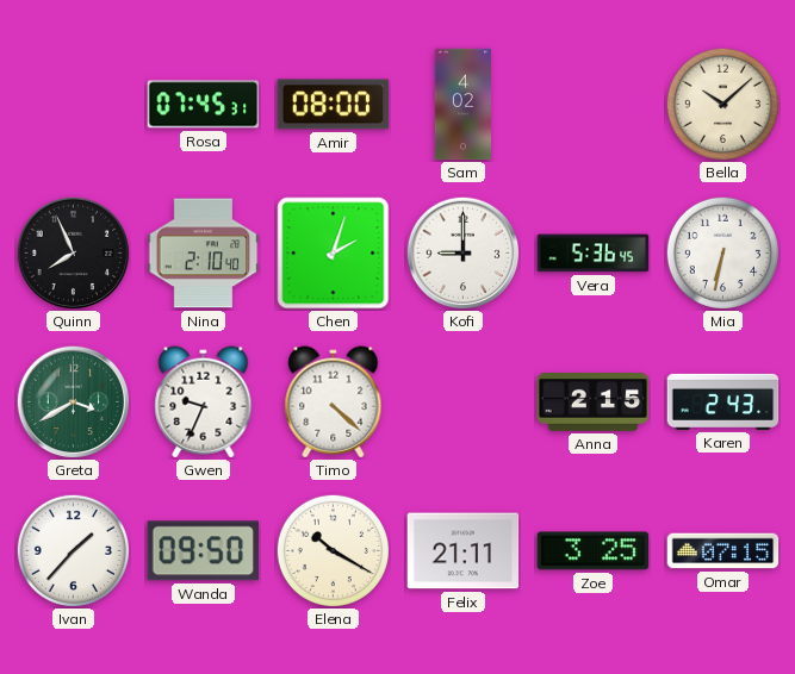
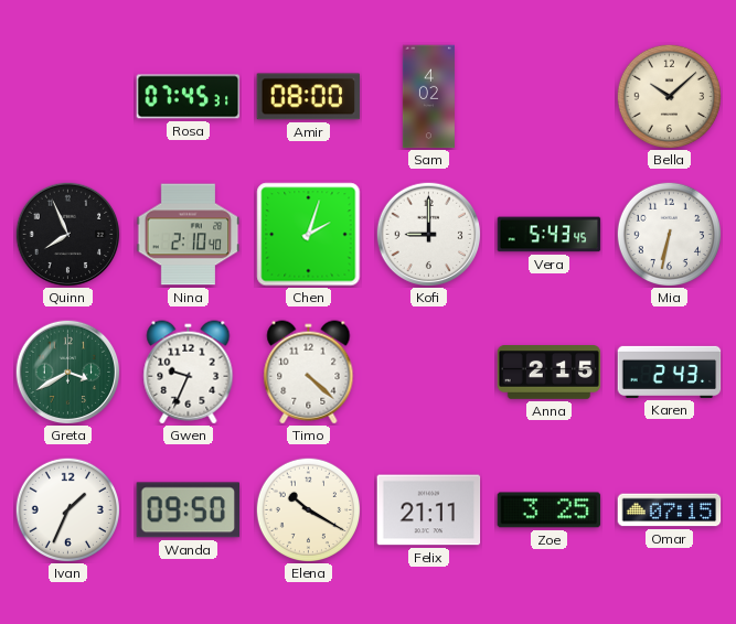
Vera: 5:36 -> 5:43
Ivan: 1:37 -> 1:34
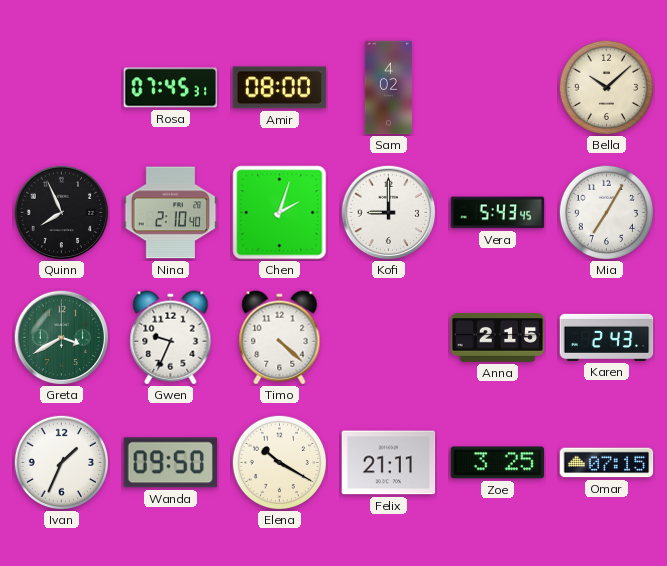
Mia: 6:32 -> 7:05
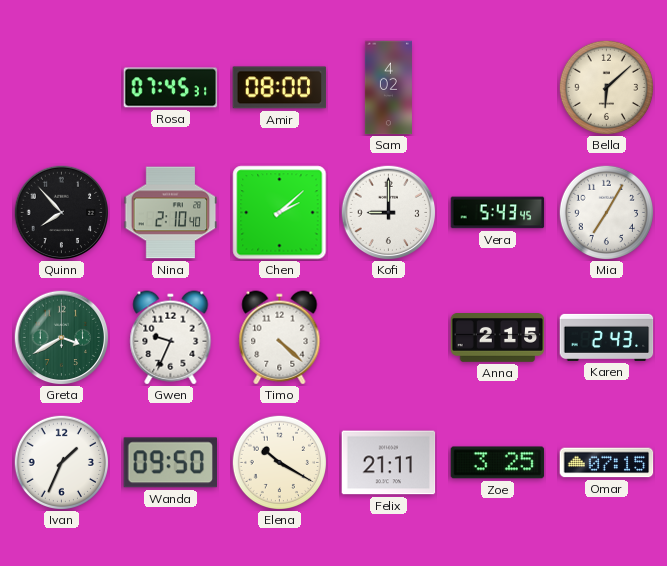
Bella: 10:08 -> 6:08
Quinn: 7:56 -> 7:53
Chen: 2:03 -> 2:08
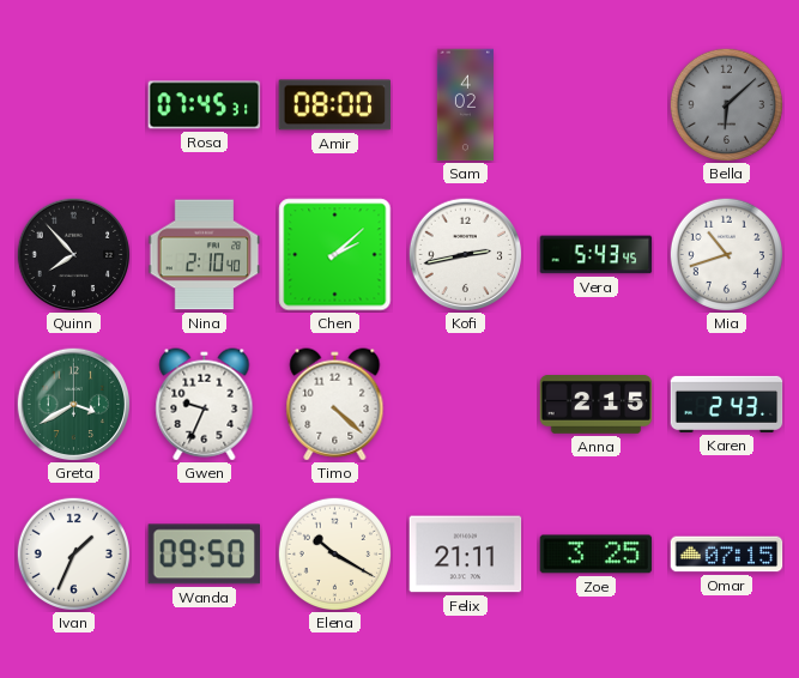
Bella dial: cream -> grey
Kofi: 9:00 -> 2:43
Mia: 7:05 -> 10:42
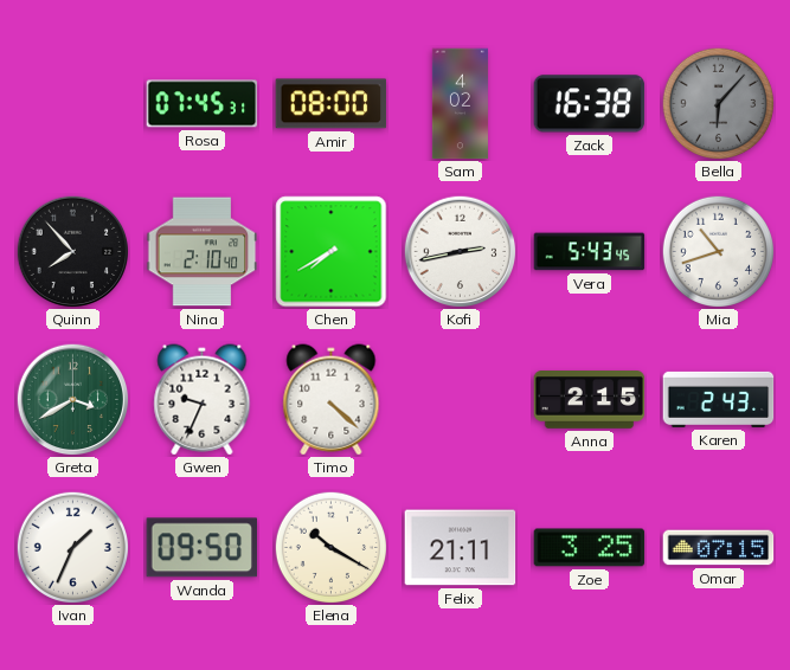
Zack: none -> 16:38
Bella: 6:08 -> 6:07
Chen: 2:08 -> 7:40
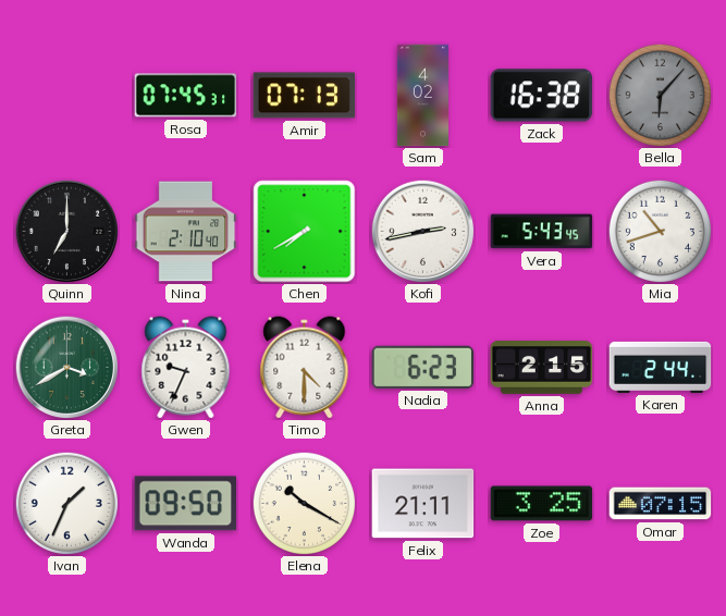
Amir: 08:00 -> 07:13
Quinn: 7:53 -> 7:00
Timo: 4:22 -> 4:30
Nadia: none -> 6:23
Karen: 2:43 -> 2:44
